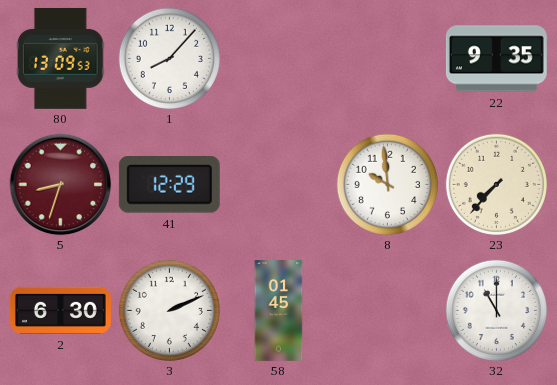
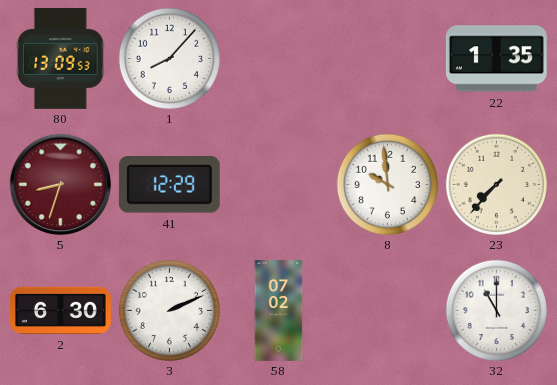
22: 9:35 -> 1:35
58: 01:45 -> 07:02
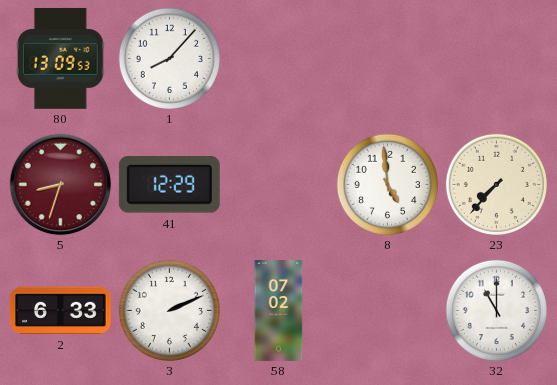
22: 1:35 -> none
8: 9:59 -> 4:59
2: 6:30 -> 6:33
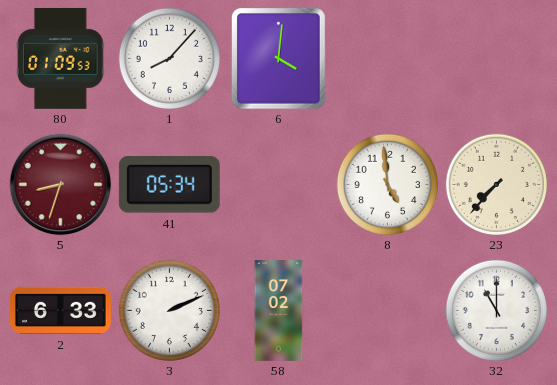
80: 13:09 -> 01:09
6: none -> 4:01
41: 12:29 -> 05:34
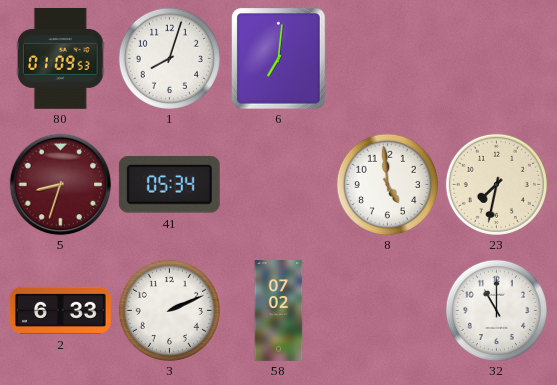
1: 8:07 -> 8:03
6: 4:01 -> 7:01
23: 7:37 -> 7:32
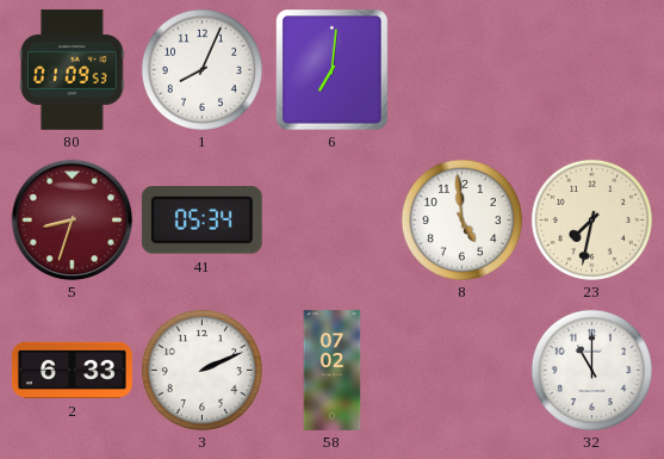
1: 8:03 -> 8:04
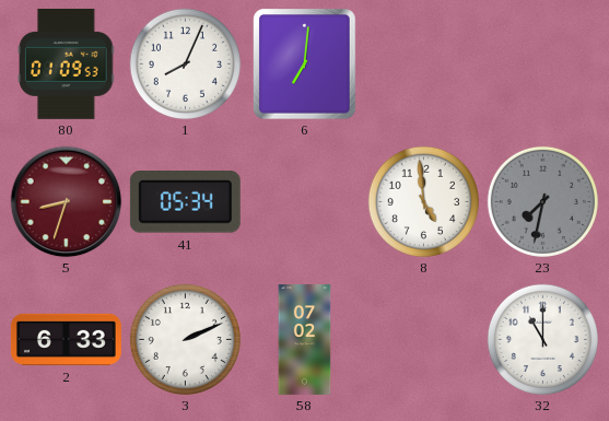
23 dial: cream -> grey
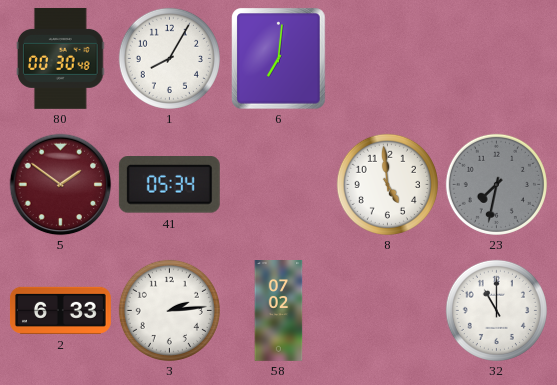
80: 01:09 -> 00:30
1: 8:04 -> 8:05
5: 8:33 -> 1:51
3: 2:11 -> 2:14
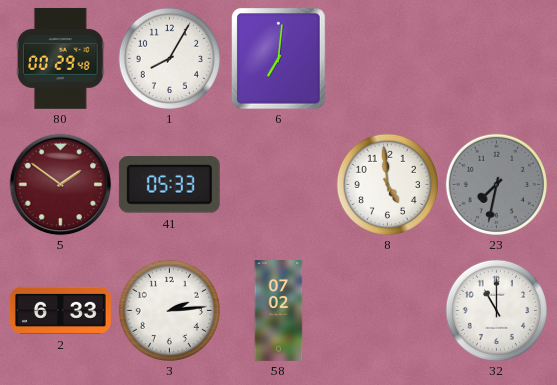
80: 00:30 -> 00:29
41: 05:34 -> 05:33
